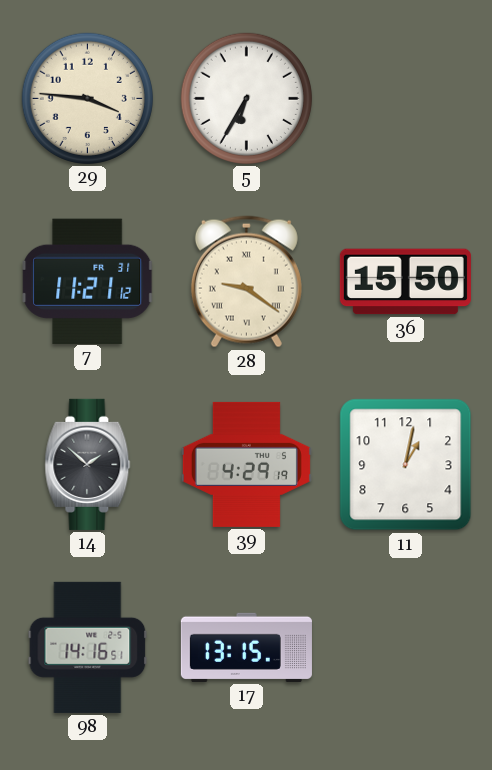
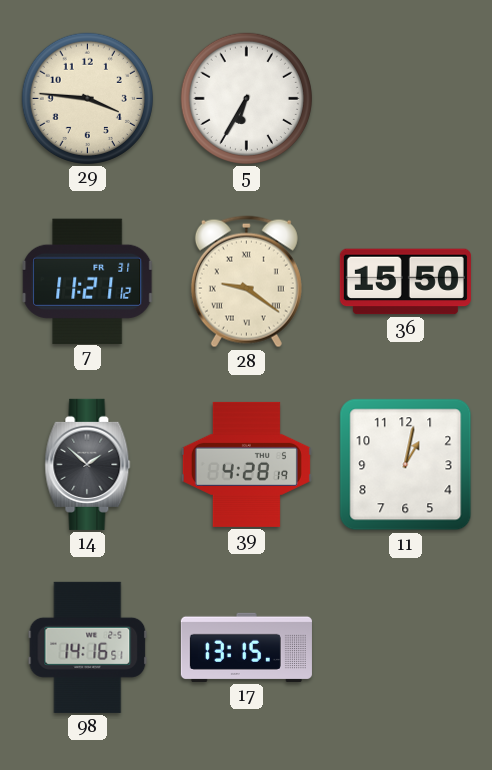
39: 4:29 -> 4:28
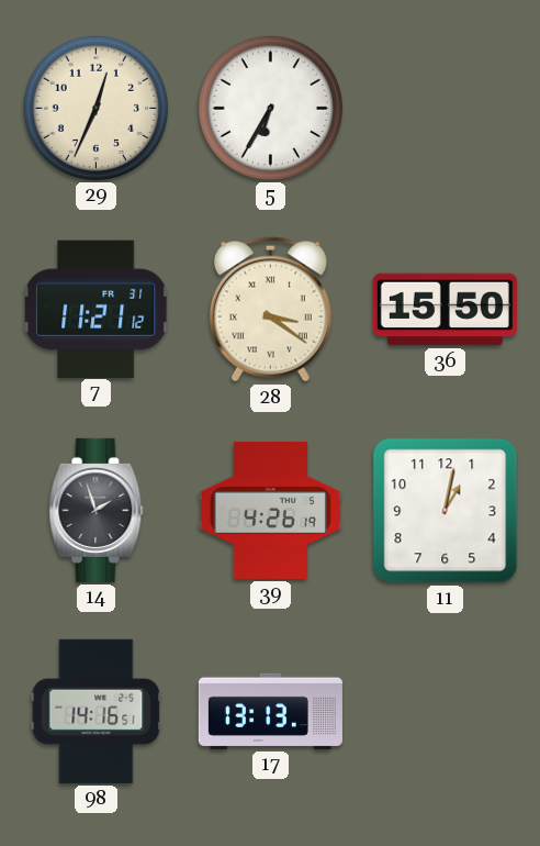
29: 3:46 -> 12:34
28: 9:21 -> 3:21
14: 1:52 -> 1:57
39: 4:28 -> 4:26
17: 13:15 -> 13:13
